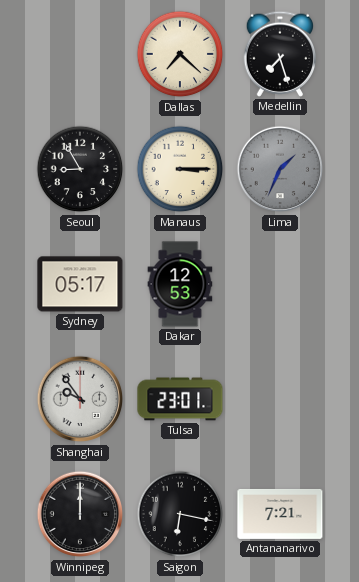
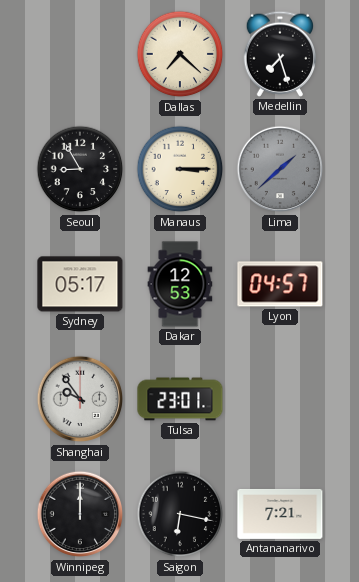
Lima: 1:34 -> 1:38
Lyon: none -> 04:57
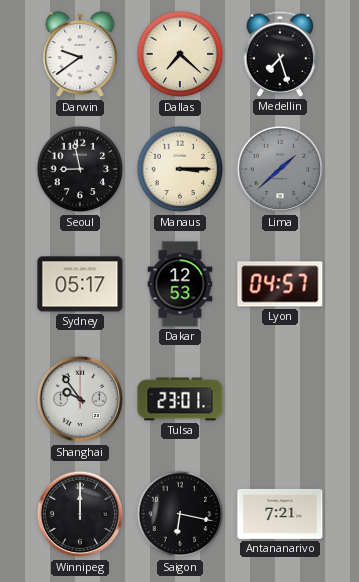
Darwin: none -> 9:39
Seoul: 8:55 -> 8:58
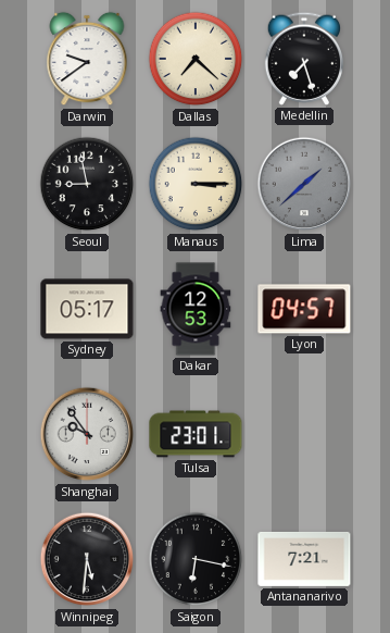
Winnipeg: 12:00 -> 5:31
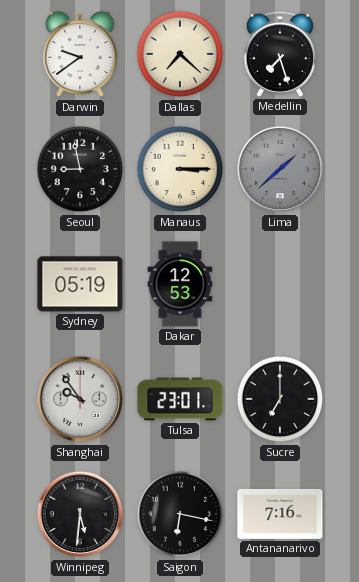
Sydney: 05:17 -> 05:19
Lyon: 04:57 -> none
Sucre: none -> 7:00
Antananarivo: 7:21 -> 7:16
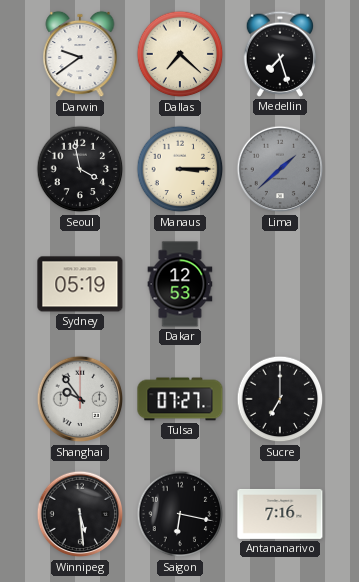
Seoul: 8:58 -> 3:58
Tulsa: 23:01 -> 07:27
Winnipeg: 5:31 -> 5:29
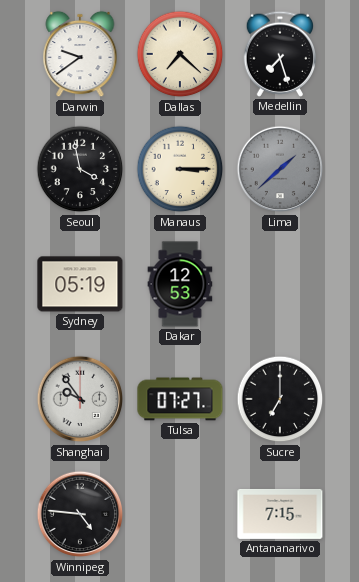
Winnipeg: 5:29 -> 4:46
Saigon: 6:17 -> none
Antananarivo: 7:16 -> 7:15
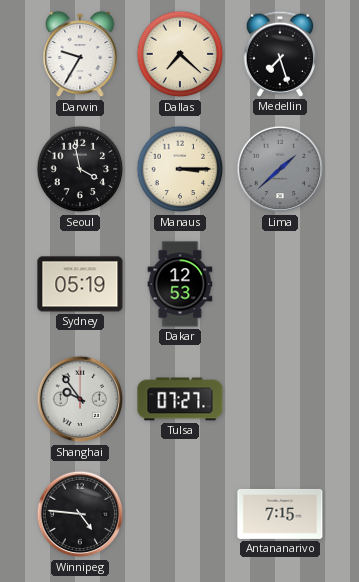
Darwin: 9:39 -> 9:35
Sucre: 7:00 -> none
